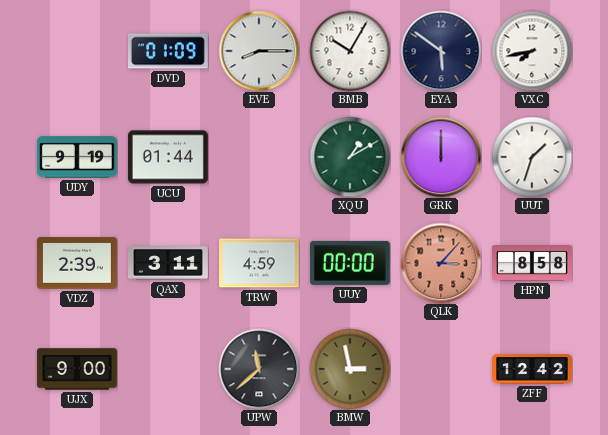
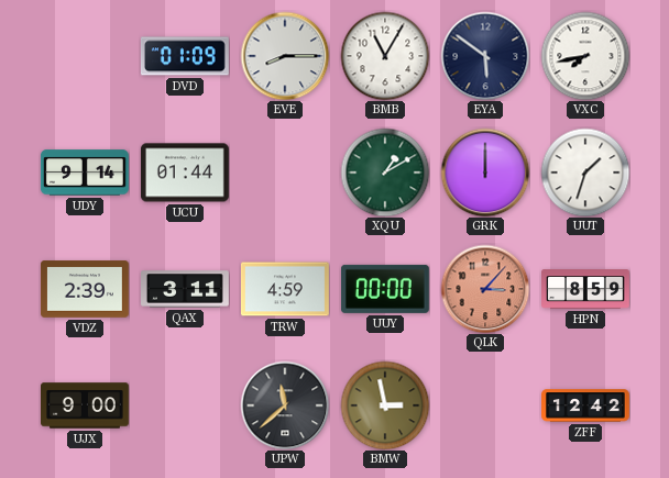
BMB: 10:05 -> 11:05
UDY: 9:19 -> 9:14
HPN: 8:58 -> 8:59
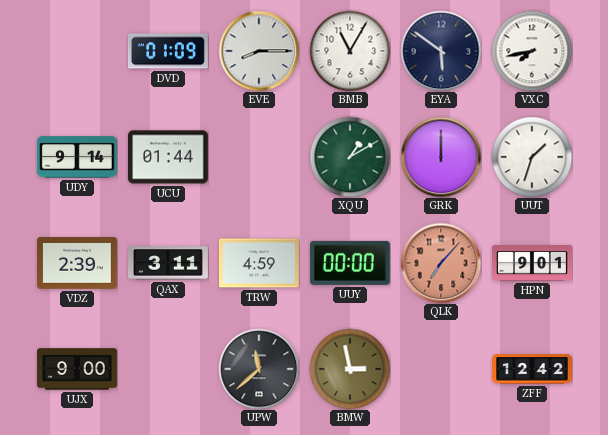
QLK: 3:07 -> 7:07
HPN: 8:59 -> 9:01
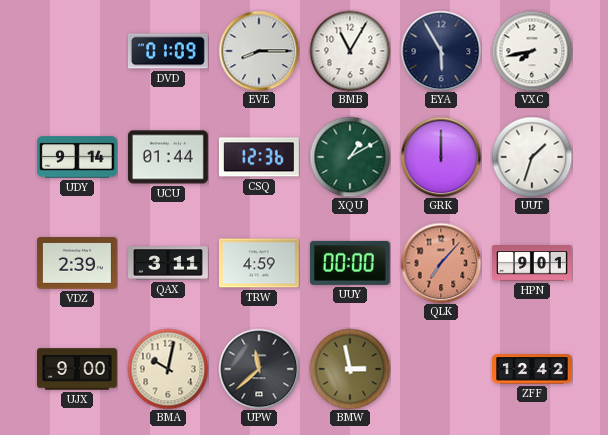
EYA: 5:51 -> 5:55
CSQ: none -> 12:36
BMA: none -> 10:02
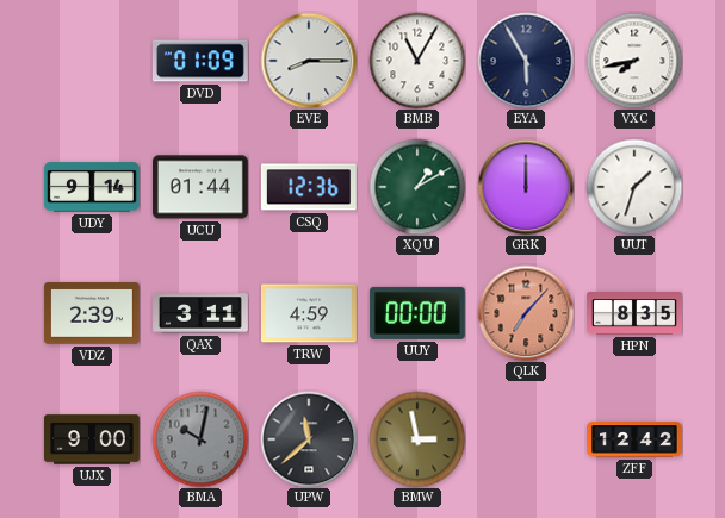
HPN: 9:01 -> 8:35
BMA dial: cream -> grey
